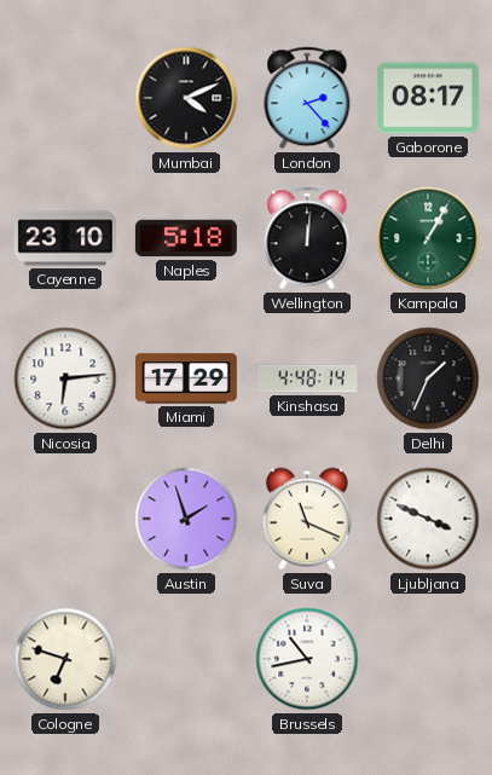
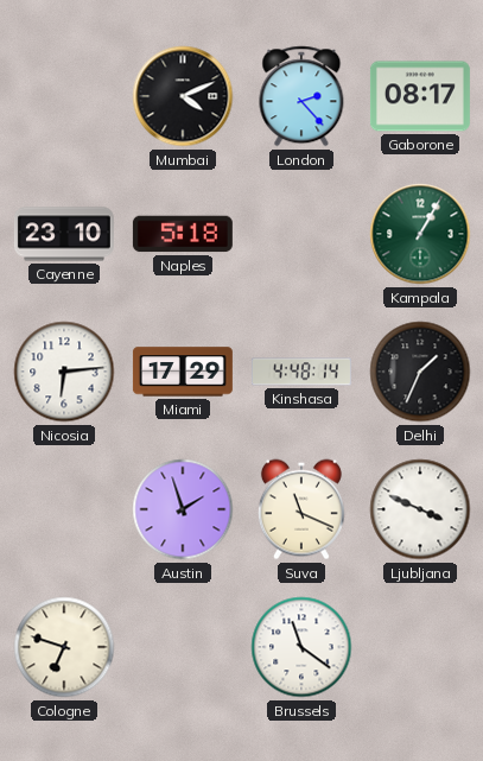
Wellington: 12:01 -> none
Brussels: 10:43 -> 11:21
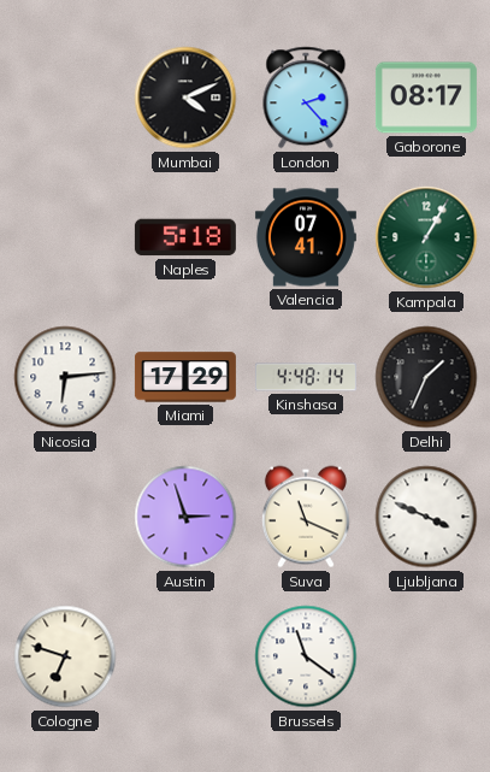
Cayenne: 23:10 -> none
Valencia: none -> 07:41
Austin: 1:57 -> 2:57
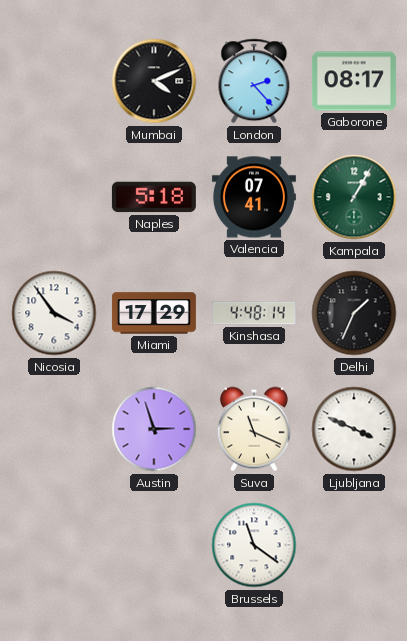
Nicosia: 6:14 -> 3:54
Cologne: 6:48 -> none
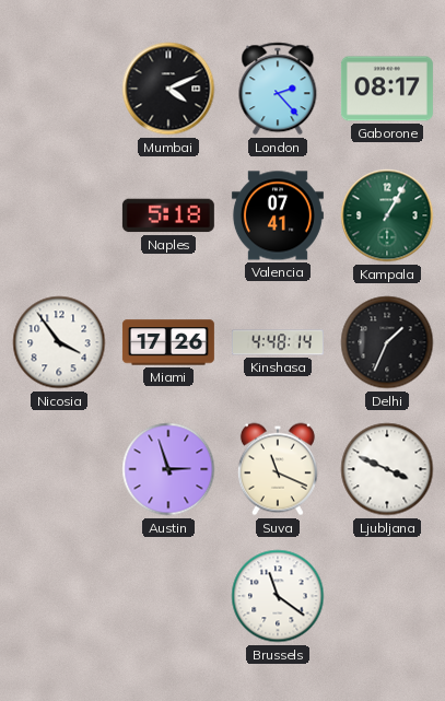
Miami: 17:29 -> 17:26
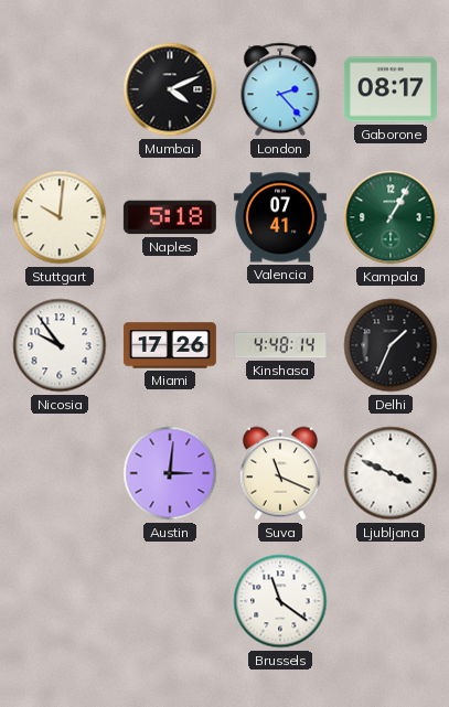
Stuttgart: none -> 10:01
Nicosia: 3:54 -> 9:54
Austin: 2:57 -> 3:01
